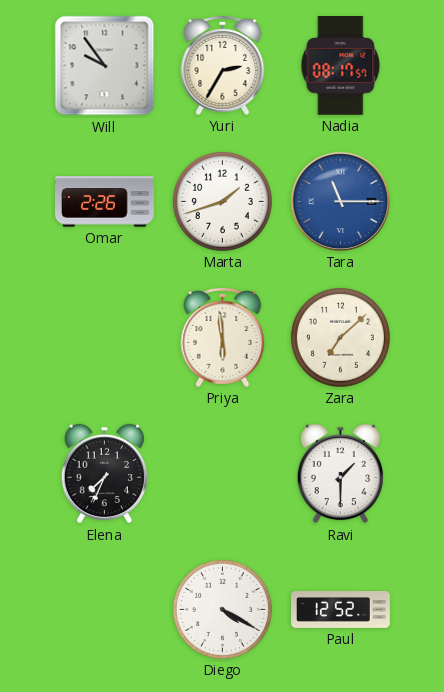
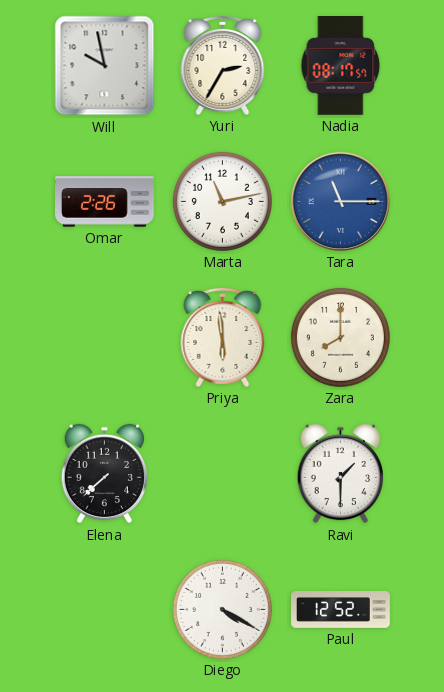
Will: 9:54 -> 9:58
Marta: 1:42 -> 11:13
Zara: 7:08 -> 8:00
Elena: 7:34 -> 7:38
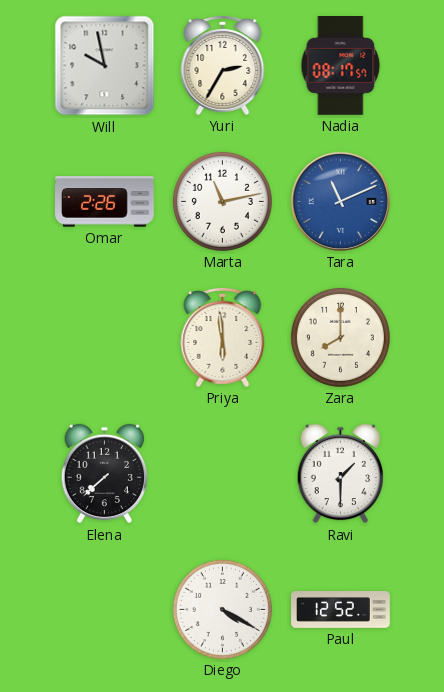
Tara: 11:15 -> 11:11
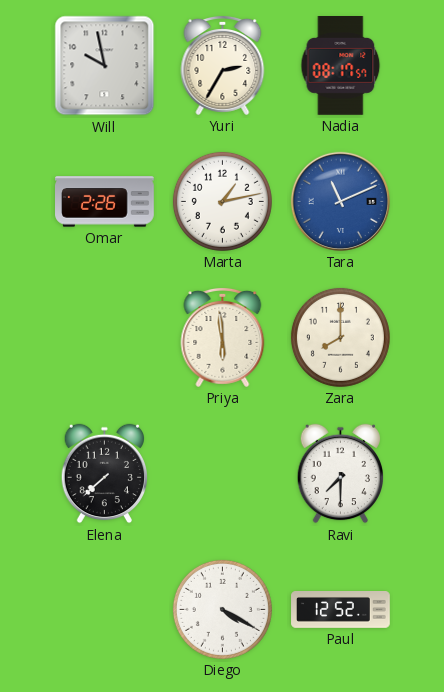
Marta: 11:13 -> 1:13
Ravi: 1:30 -> 7:30
